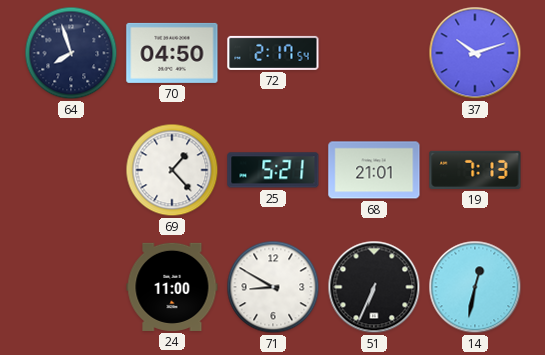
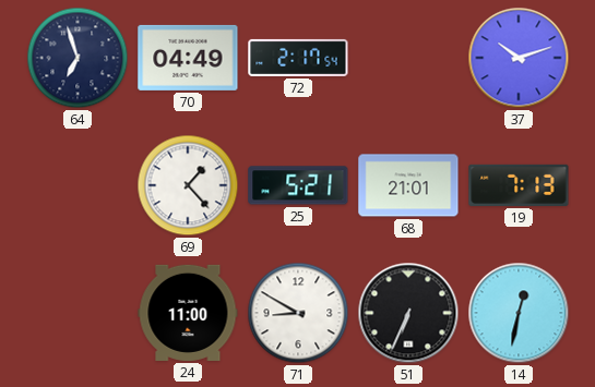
64: 7:57 -> 6:57
70: 04:50 -> 04:49
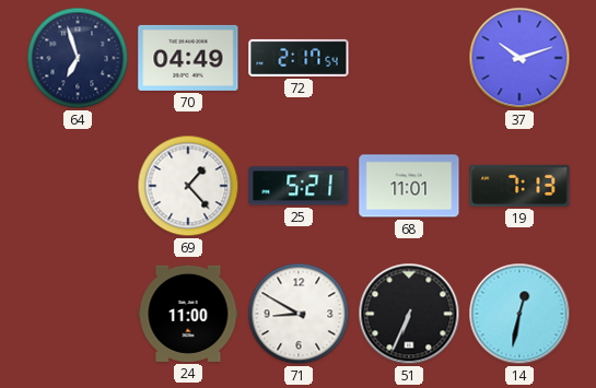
68: 21:01 -> 11:01
